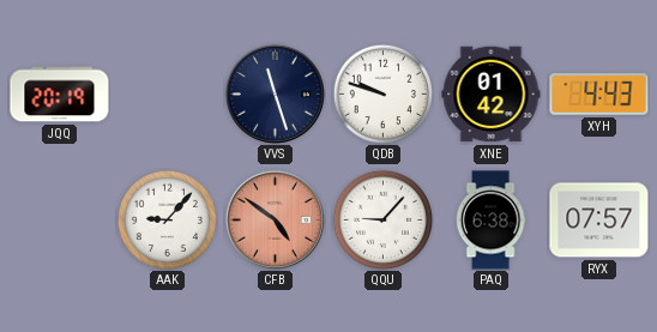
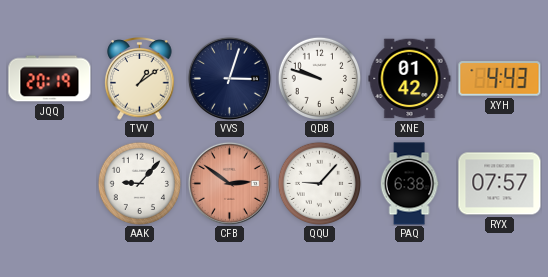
TVV: none -> 1:09
VVS: 11:27 -> 3:03
CFB: 4:51 -> 2:51
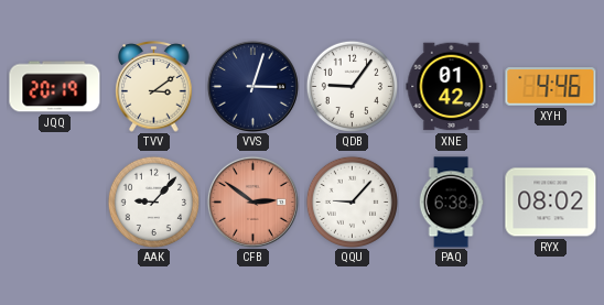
TVV: 1:09 -> 3:09
QDB: 9:48 -> 9:06
XYH: 4:43 -> 4:46
RYX: 07:57 -> 08:02
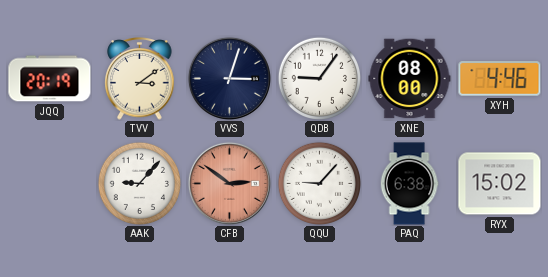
XNE: 01:42 -> 08:00
RYX: 08:02 -> 15:02
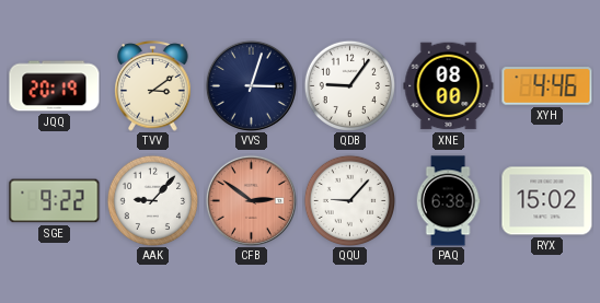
SGE: none -> 9:22
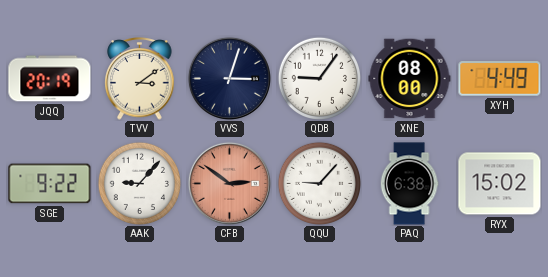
XYH: 4:46 -> 4:49
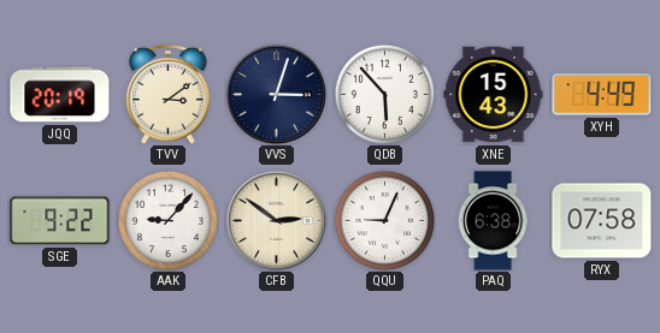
QDB: 9:06 -> 5:53
XNE: 08:00 -> 15:43
CFB dial: salmon -> cream
QQU: 9:07 -> 9:04
RYX: 15:02 -> 07:58
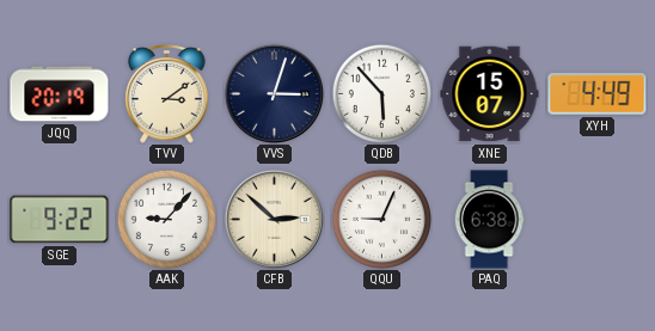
XNE: 15:43 -> 15:07
CFB: 2:51 -> 2:52
RYX: 07:58 -> none
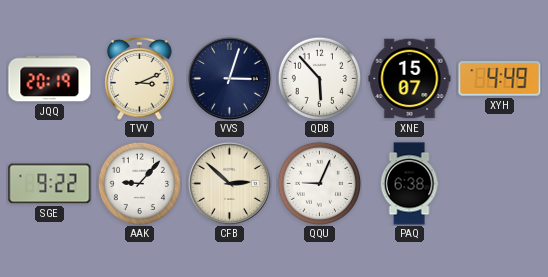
TVV: 3:09 -> 3:11
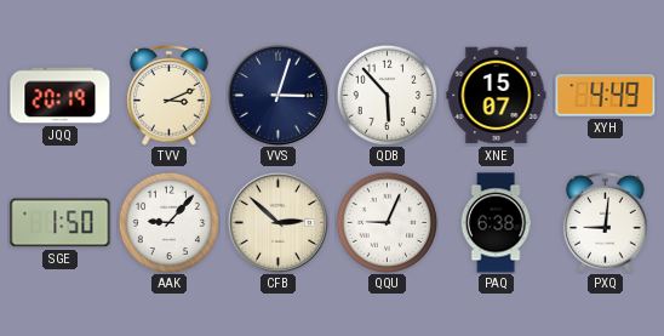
SGE: 9:22 -> 1:50
PXQ: none -> 9:01
